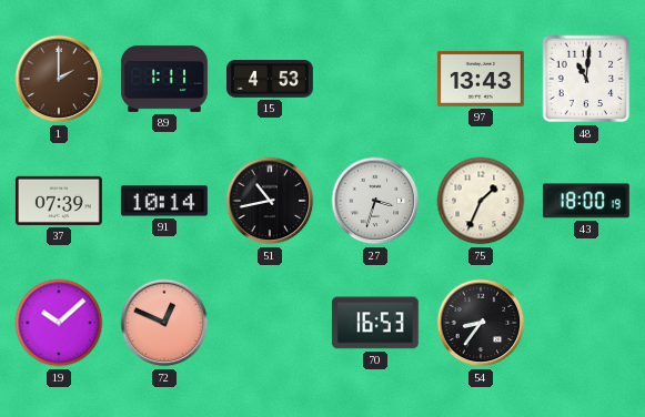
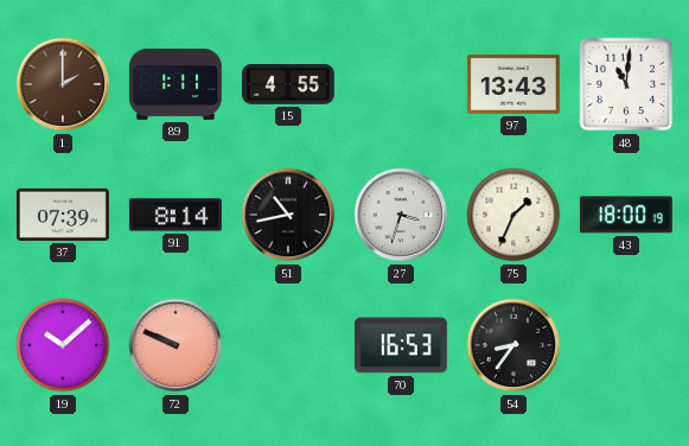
15: 4:53 -> 4:55
91: 10:14 -> 8:14
72: 12:49 -> 9:49
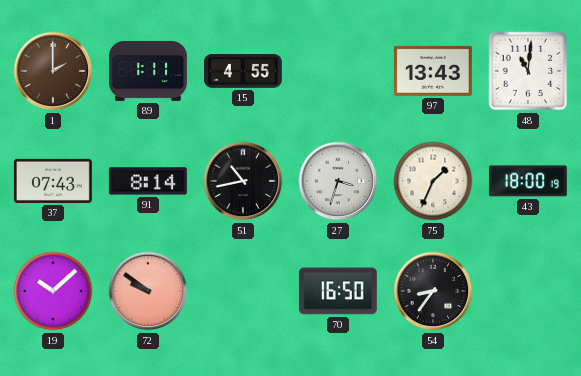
37: 07:39 -> 07:43
72: 9:49 -> 9:51
70: 16:53 -> 16:50
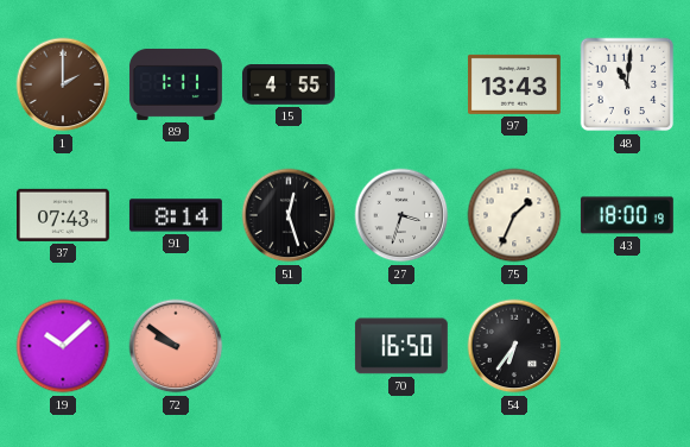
51: 10:43 -> 12:27
54: 8:36 -> 6:36
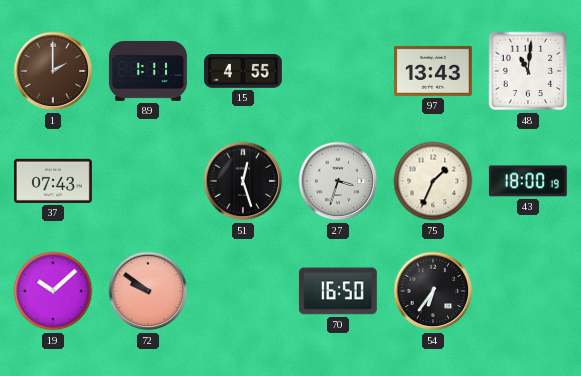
91: 8:14 -> none
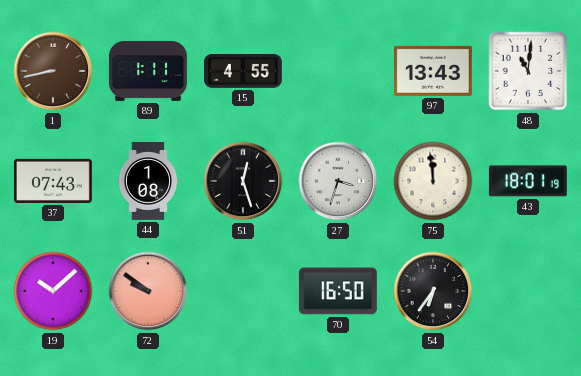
1: 2:00 -> 8:43
44: none -> 1:08
75: 1:34 -> 11:59
43: 18:00 -> 18:01
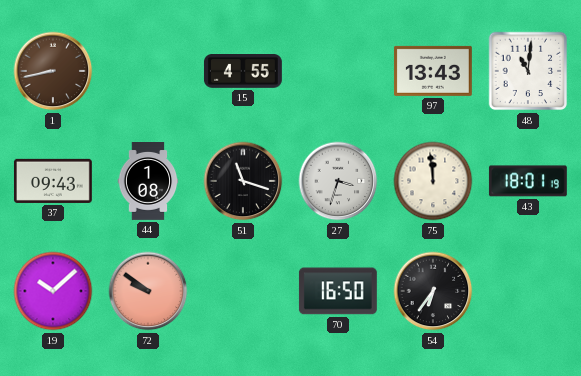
89: 1:11 -> none
37: 07:43 -> 09:43
51: 12:27 -> 11:18
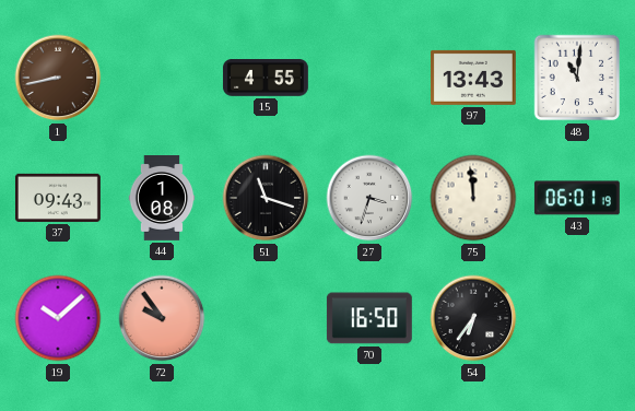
43: 18:01 -> 06:01
72: 9:51 -> 9:54
